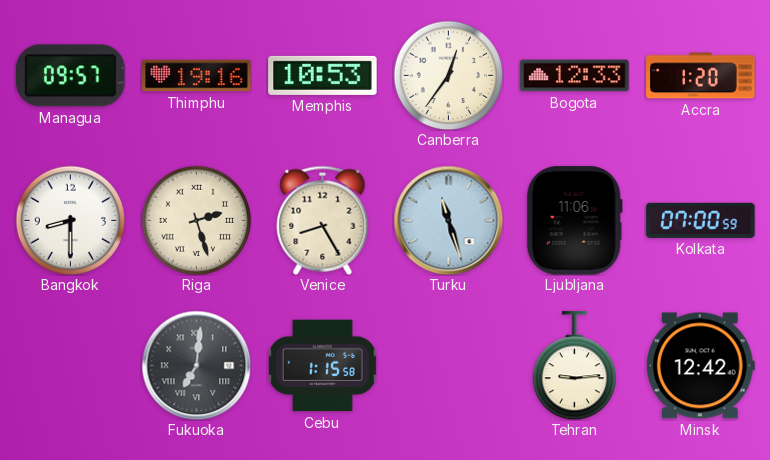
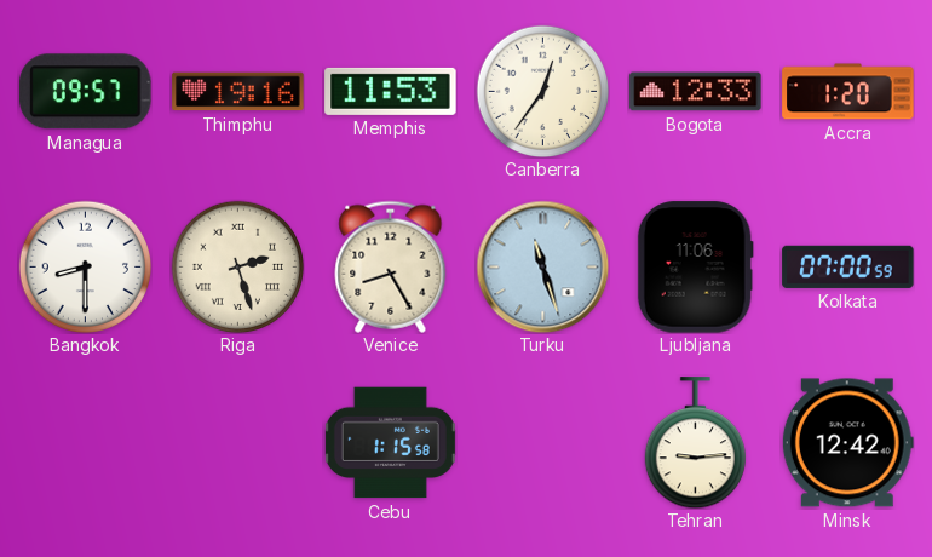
Memphis: 10:53 -> 11:53
Fukuoka: 7:01 -> none
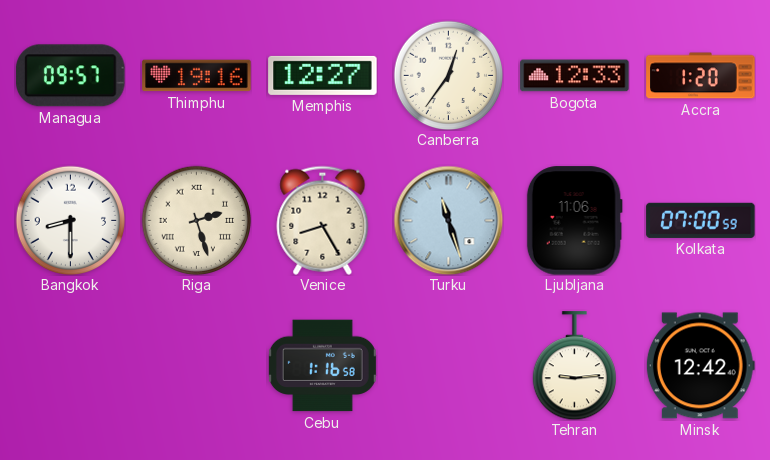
Memphis: 11:53 -> 12:27
Cebu: 1:15 -> 1:16
